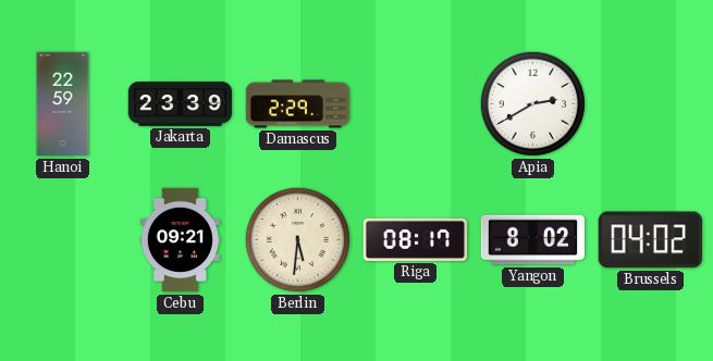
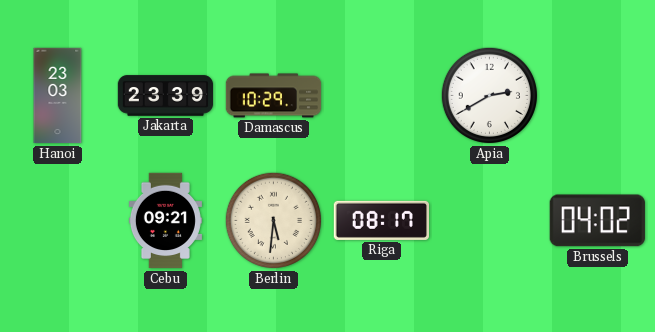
Hanoi: 22:59 -> 23:03
Damascus: 2:29 -> 10:29
Yangon: 8:02 -> none
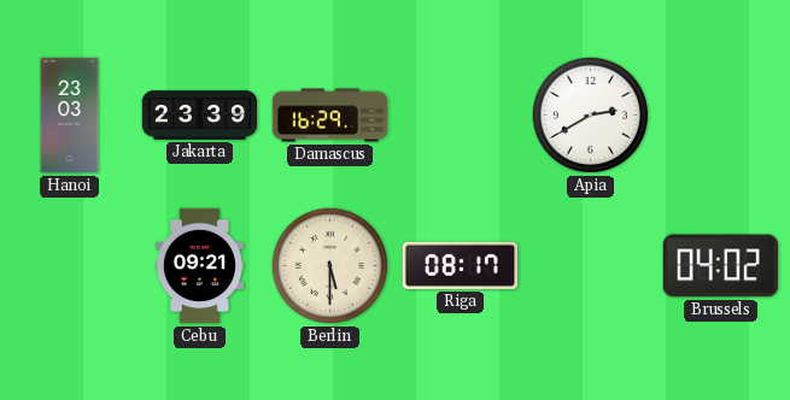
Damascus: 10:29 -> 16:29
Berlin: 5:31 -> 5:30
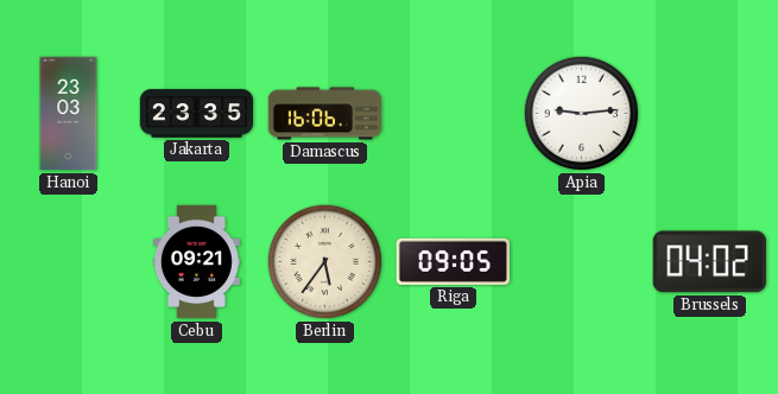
Jakarta: 23:39 -> 23:35
Damascus: 16:29 -> 16:06
Apia: 2:40 -> 9:14
Berlin: 5:30 -> 5:36
Riga: 08:17 -> 09:05
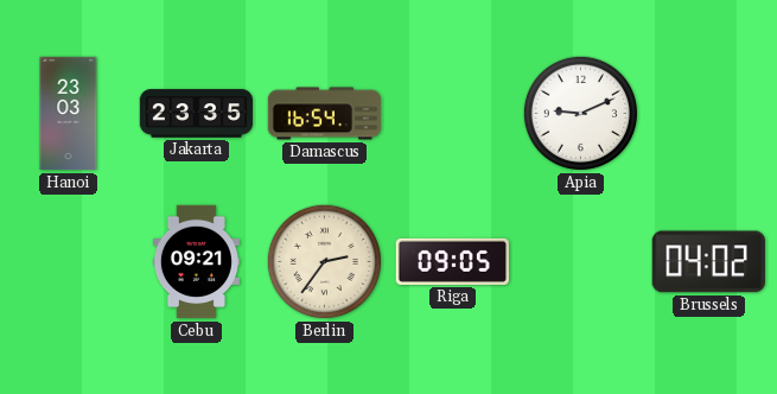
Damascus: 16:06 -> 16:54
Apia: 9:14 -> 9:11
Berlin: 5:36 -> 2:36
